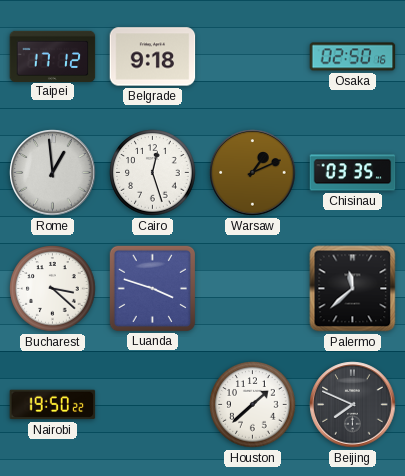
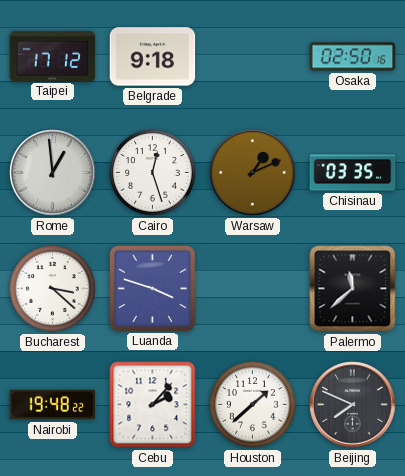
Nairobi: 19:50 -> 19:48
Cebu: none -> 2:07
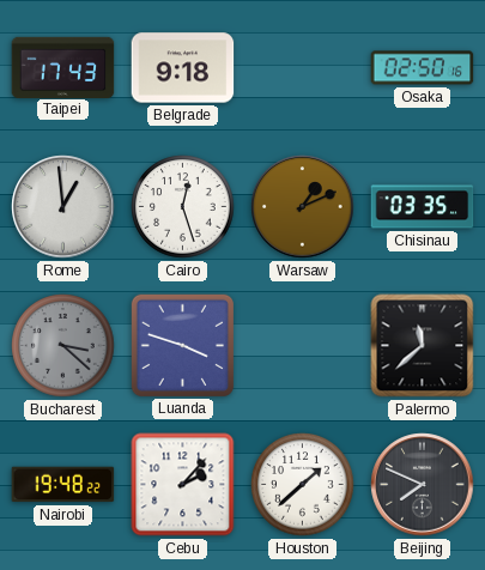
Taipei: 17:12 -> 17:43
Bucharest dial: white -> grey
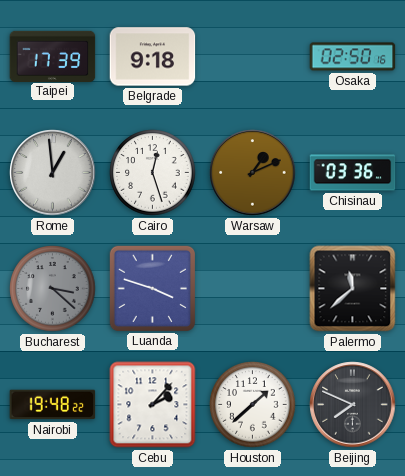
Taipei: 17:43 -> 17:39
Chisinau: 03:35 -> 03:36
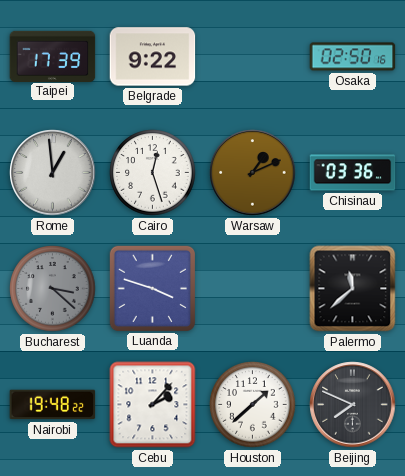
Belgrade: 9:18 -> 9:22
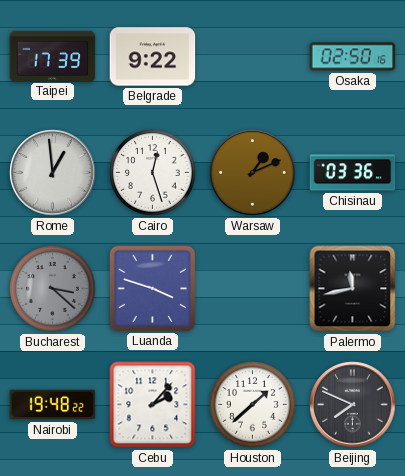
Palermo: 11:38 -> 11:43
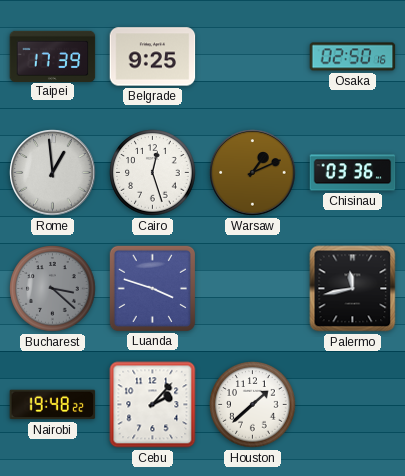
Belgrade: 9:22 -> 9:25
Beijing: 7:49 -> none
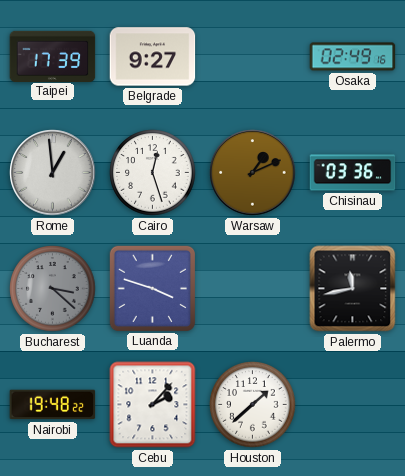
Belgrade: 9:25 -> 9:27
Osaka: 02:50 -> 02:49
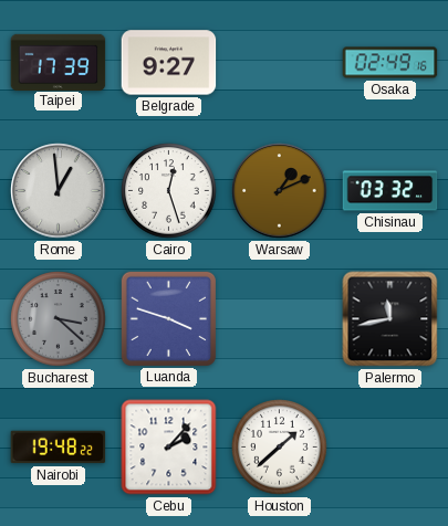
Chisinau: 03:36 -> 03:32
